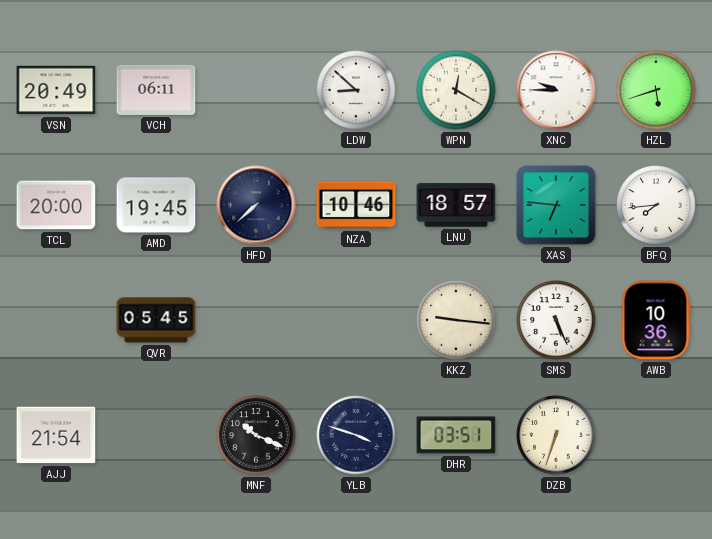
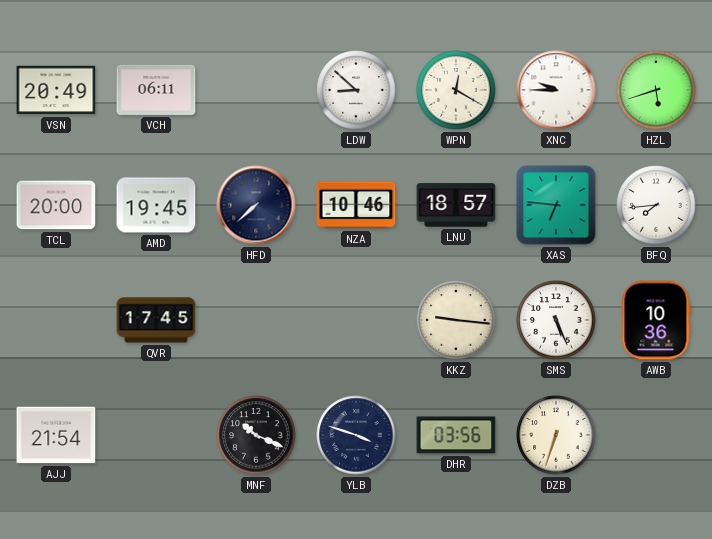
QVR: 05:45 -> 17:45
DHR: 03:51 -> 03:56
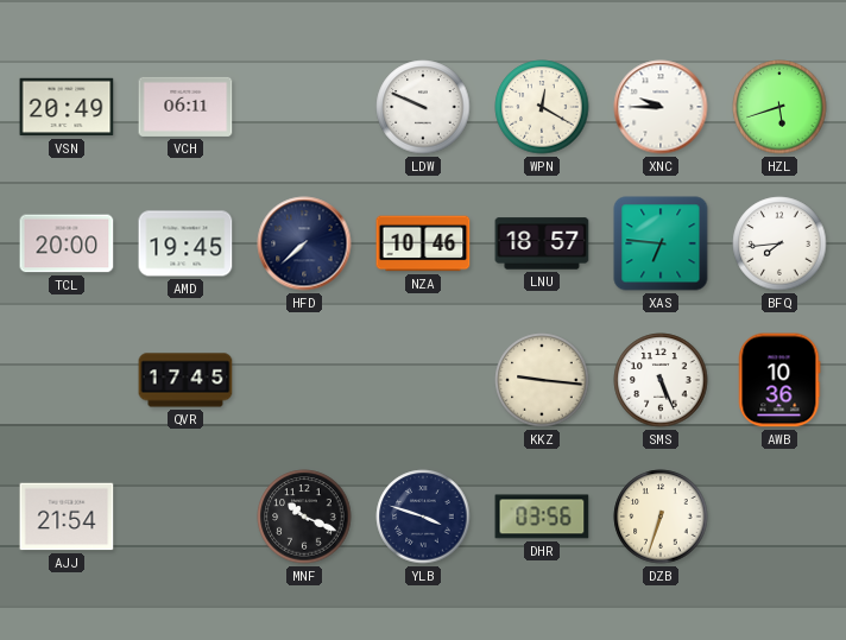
LDW: 8:52 -> 9:49
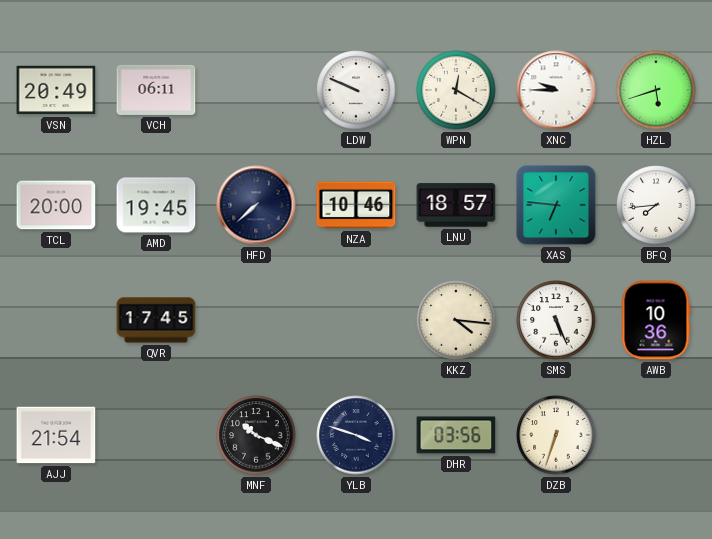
KKZ: 9:16 -> 4:16
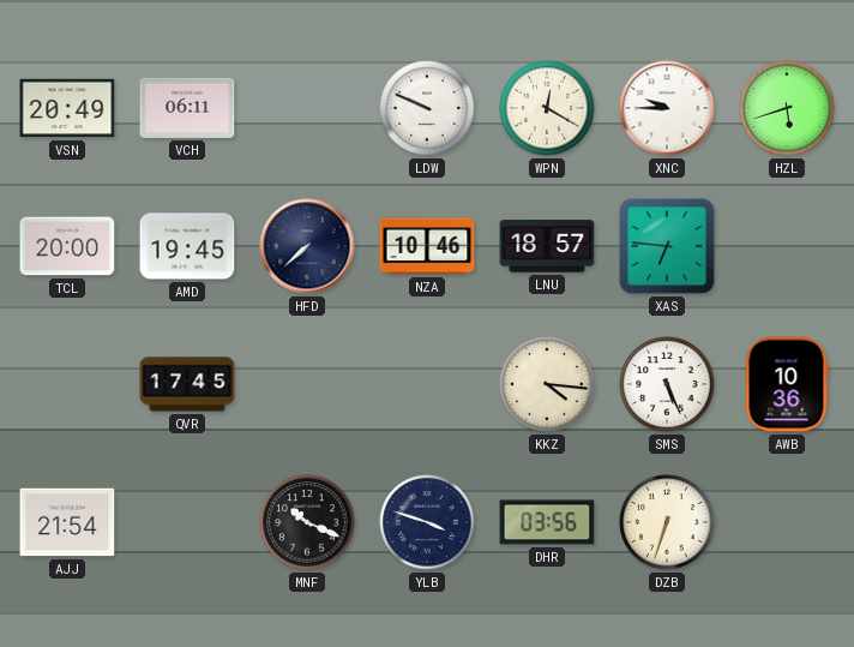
BFQ: 7:44 -> none
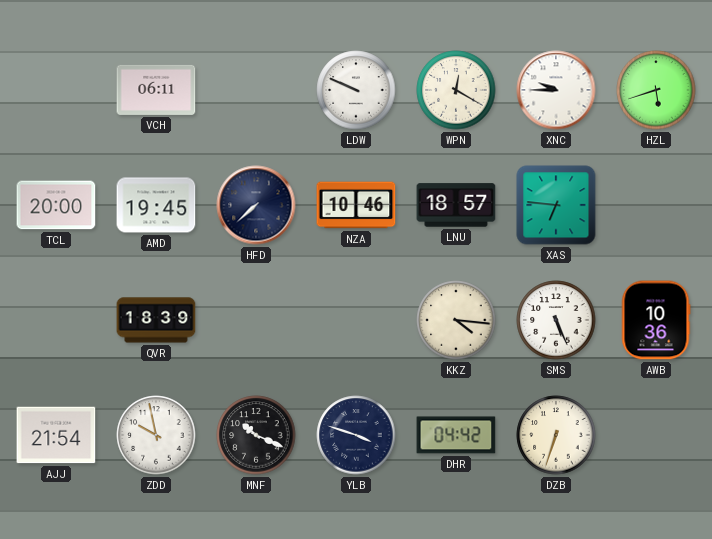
VSN: 20:49 -> none
QVR: 17:45 -> 18:39
ZDD: none -> 9:58
DHR: 03:56 -> 04:42
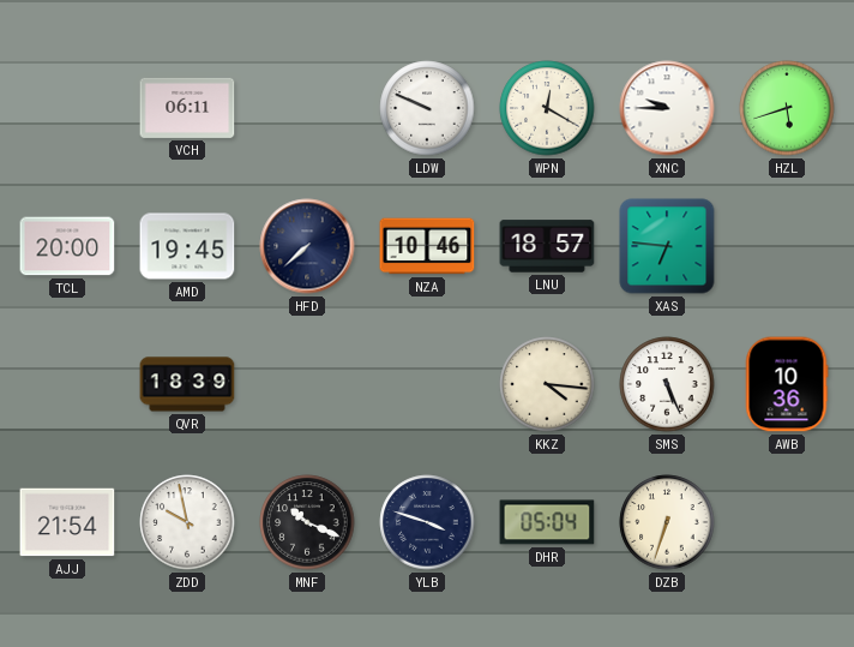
DHR: 04:42 -> 05:04
